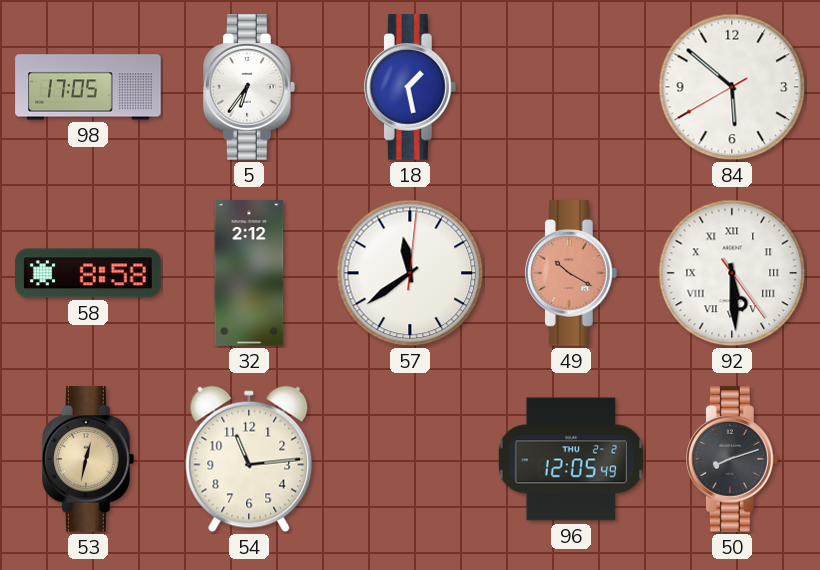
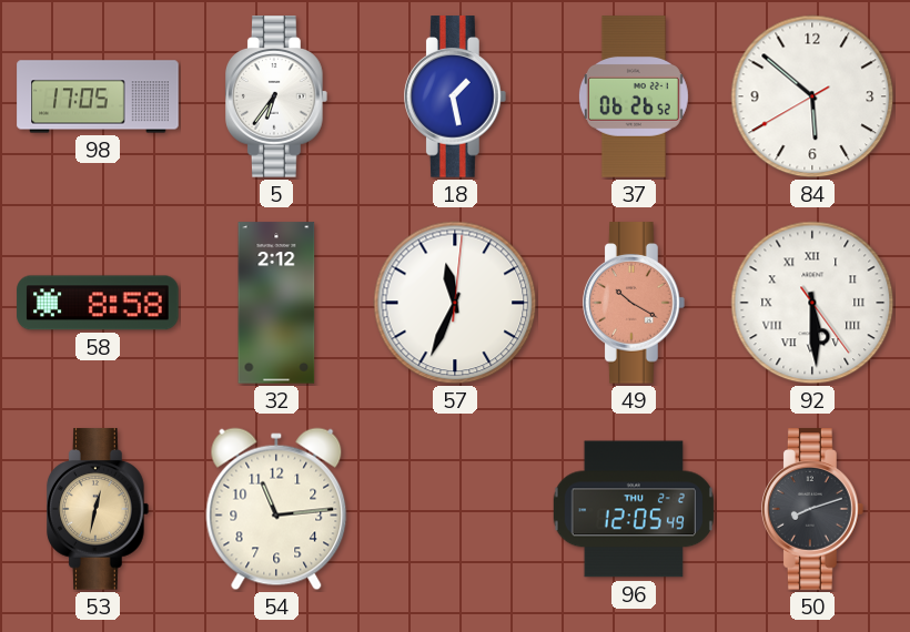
37: none -> 06:26
57: 11:39 -> 11:34
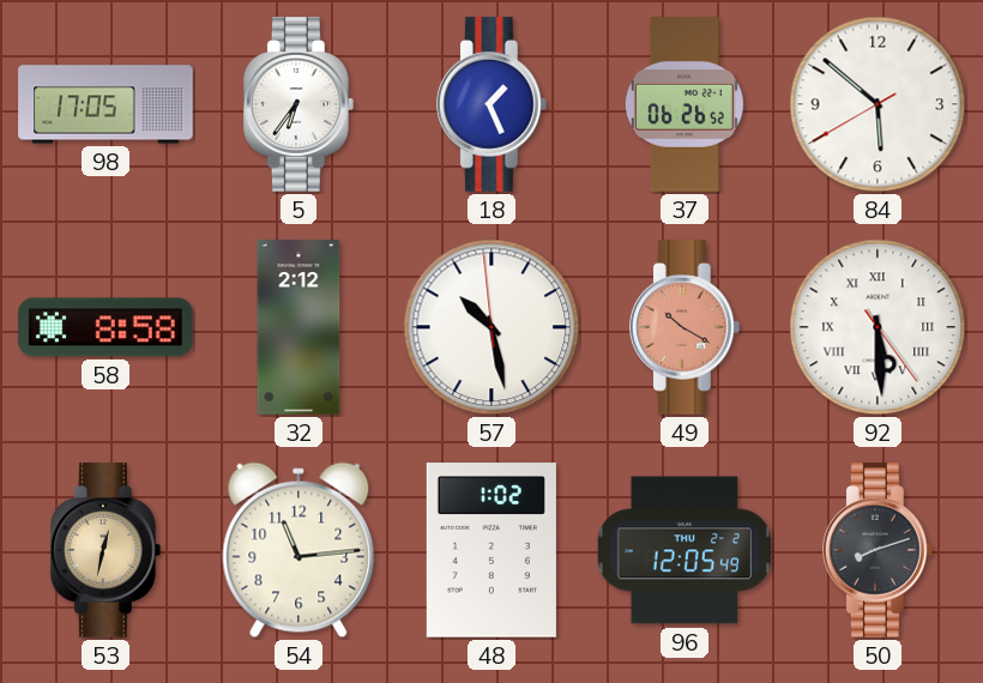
18: 1:28 -> 1:26
57: 11:34 -> 10:27
48: none -> 1:02
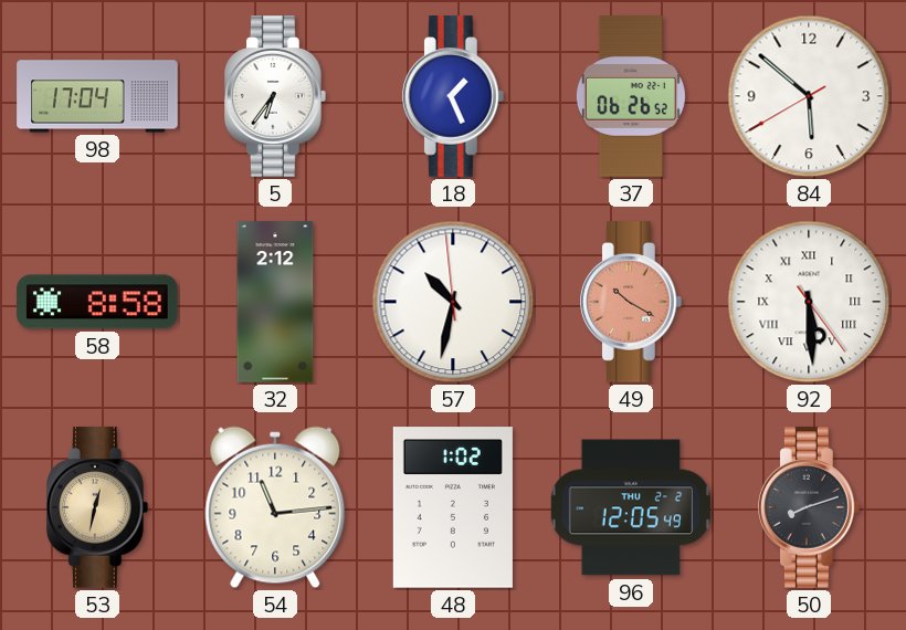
98: 17:05 -> 17:04
57: 10:27 -> 10:31
